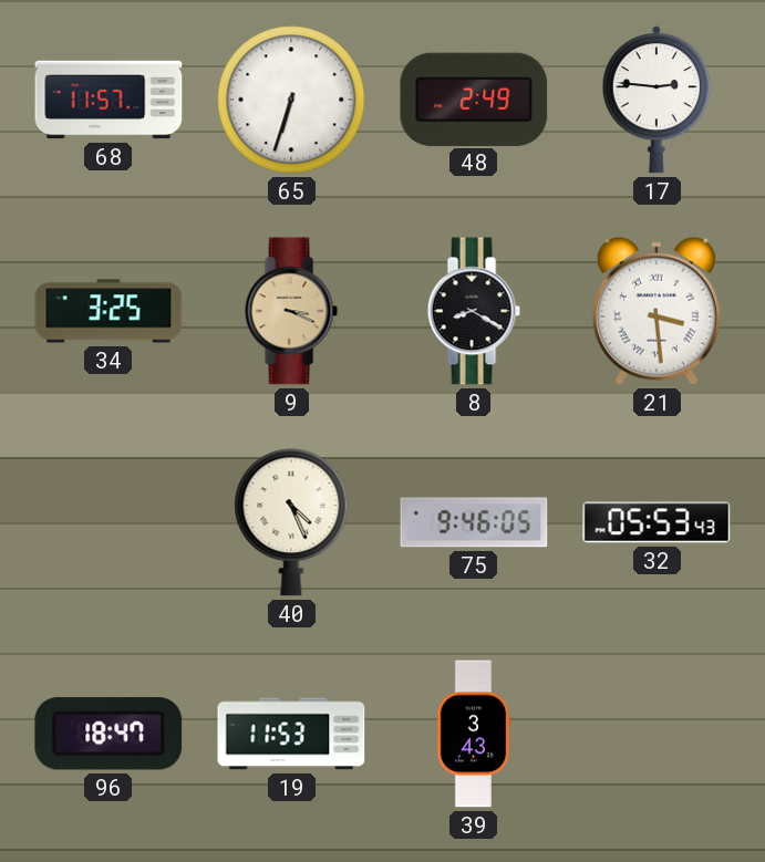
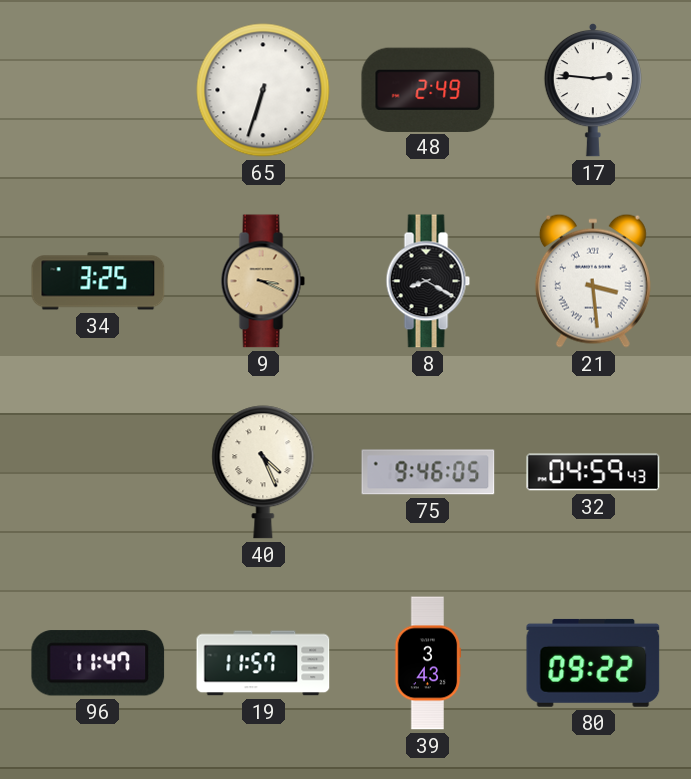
68: 11:57 -> none
32: 05:53 -> 04:59
96: 18:47 -> 11:47
19: 11:53 -> 11:57
80: none -> 09:22
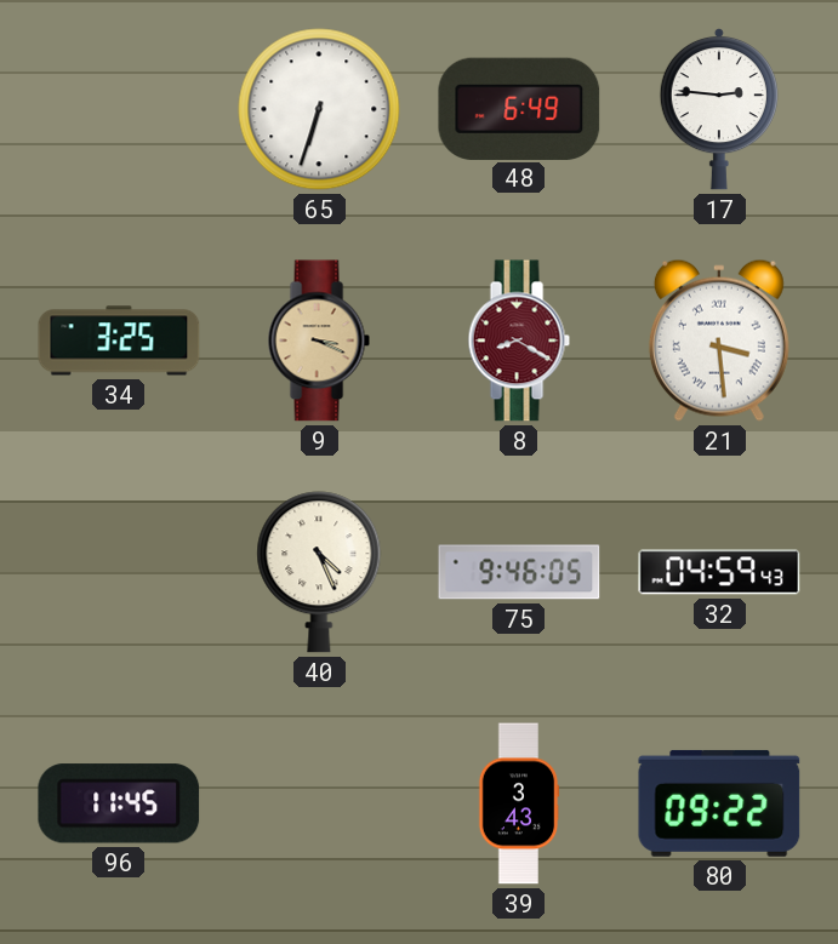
48: 2:49 -> 6:49
8 dial: black -> burgundy
96: 11:47 -> 11:45
19: 11:57 -> none
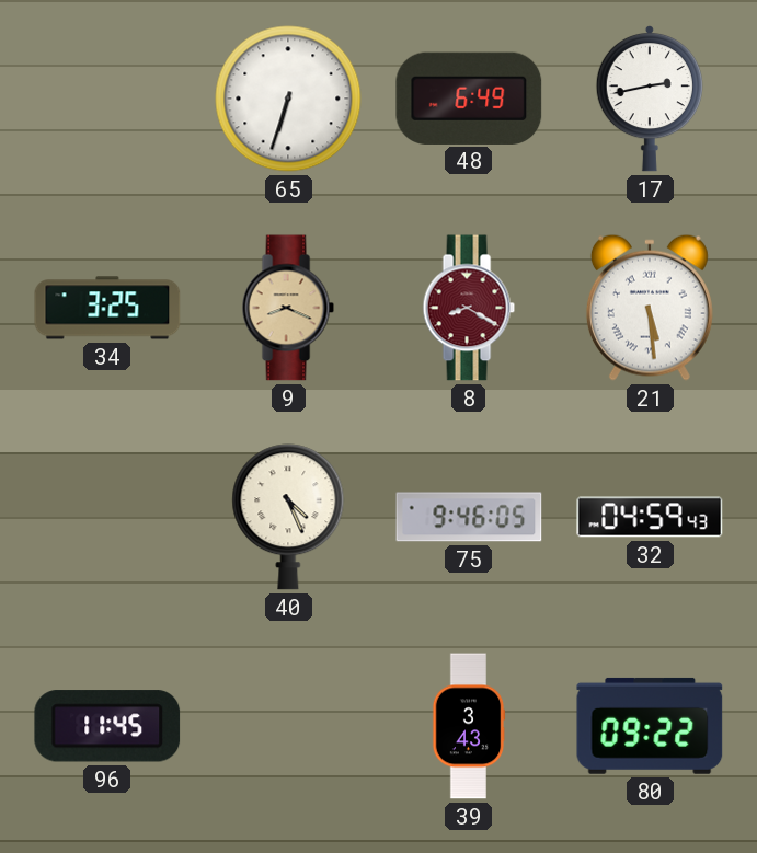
17: 2:46 -> 2:43
9: 3:19 -> 8:19
21: 3:29 -> 5:29
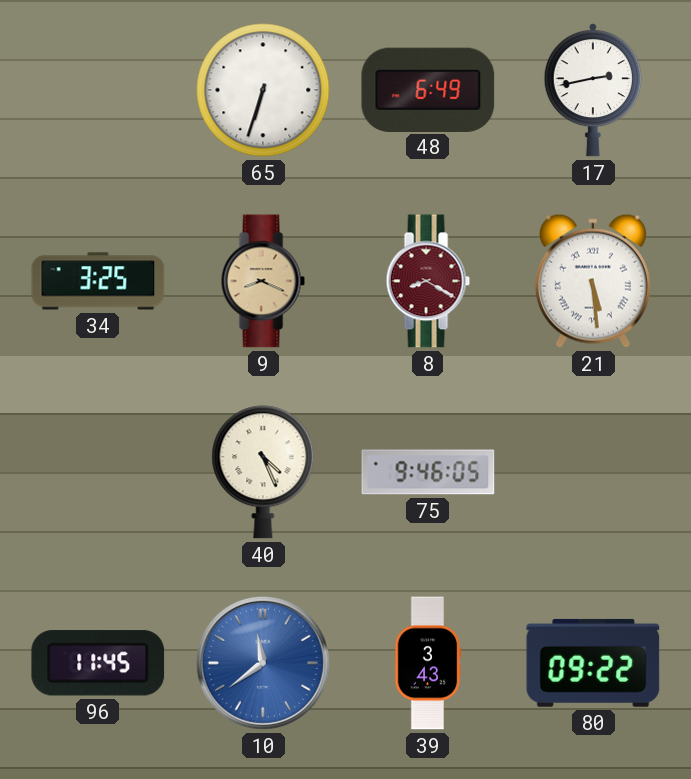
32: 04:59 -> none
10: none -> 11:39
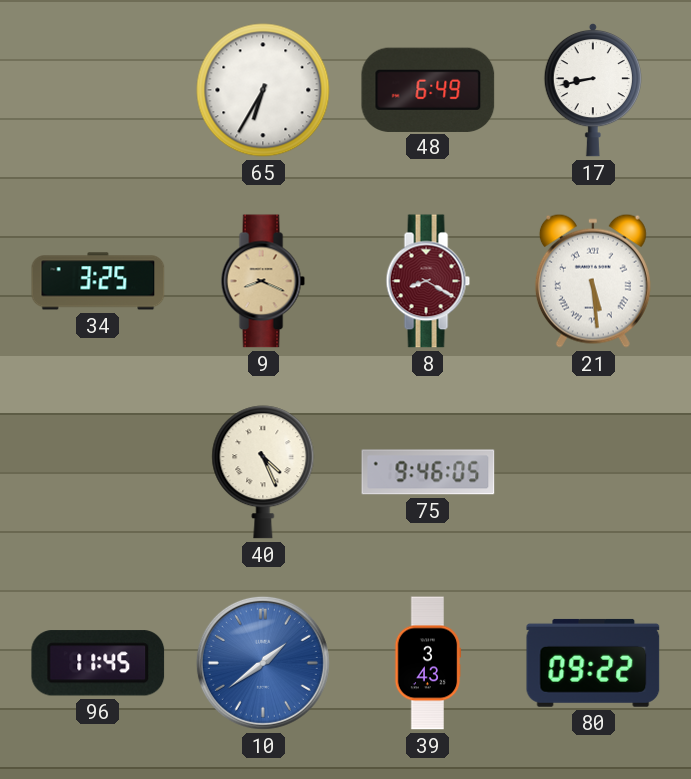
65: 6:33 -> 6:35
17: 2:43 -> 8:43
10: 11:39 -> 1:39
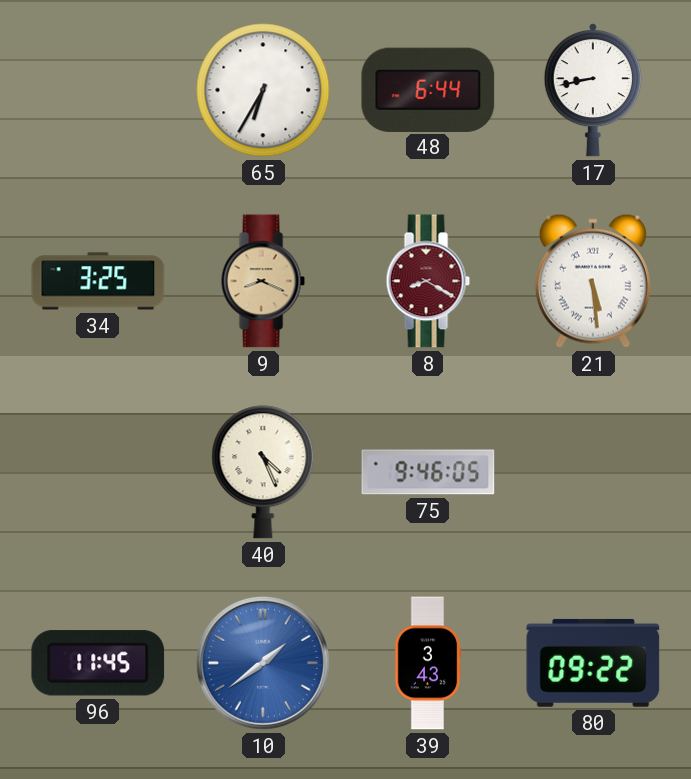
48: 6:49 -> 6:44
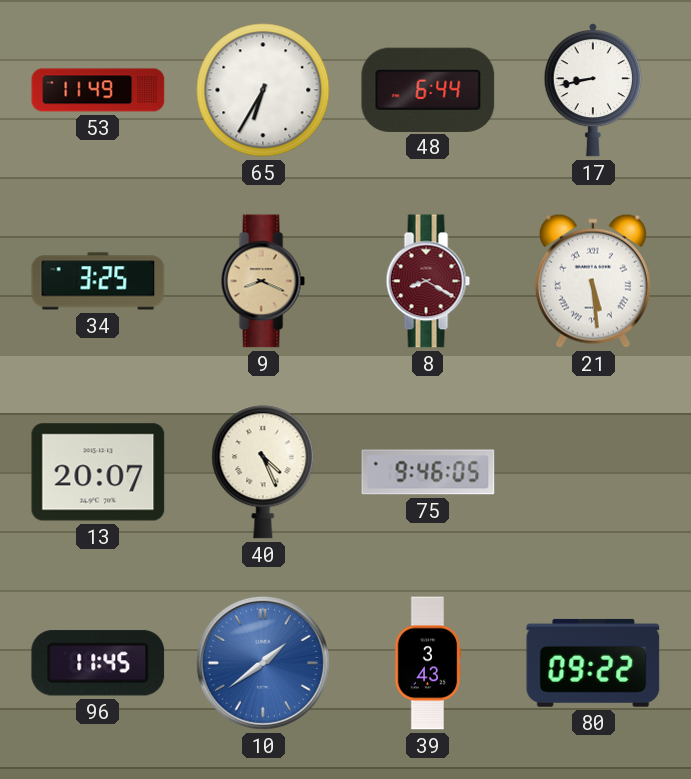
53: none -> 11:49
13: none -> 20:07
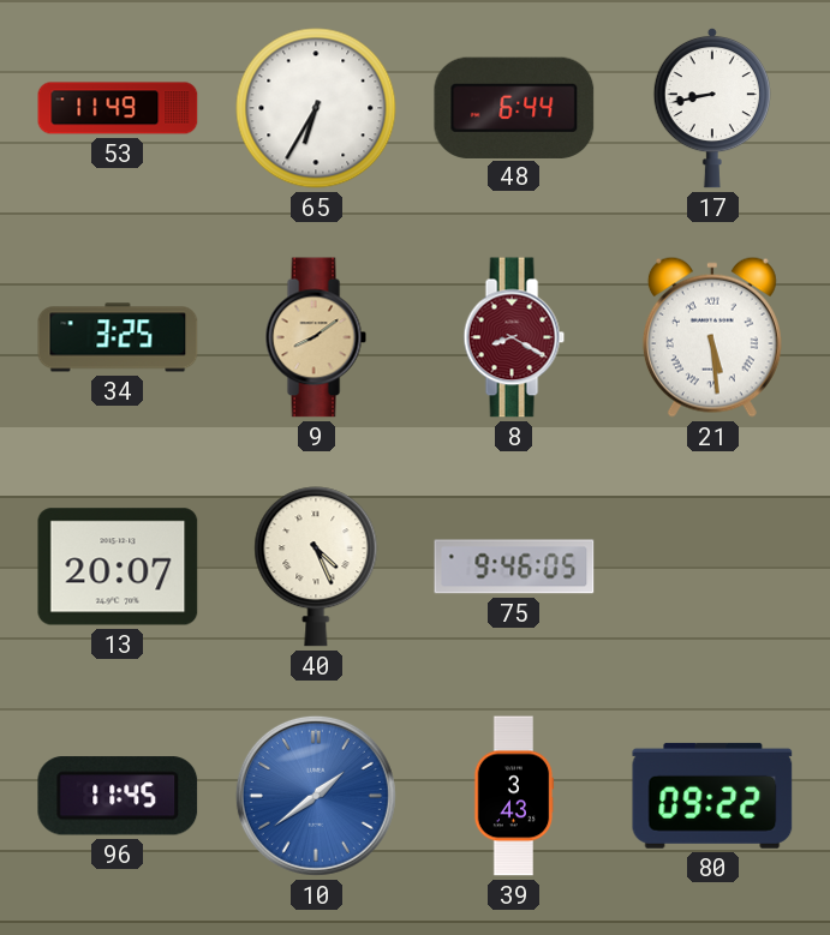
9: 8:19 -> 8:09
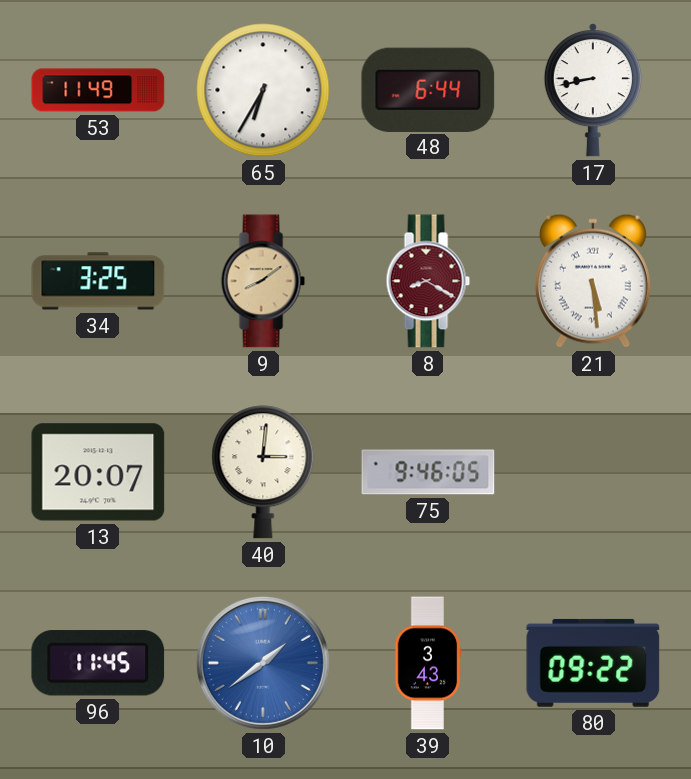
40: 4:26 -> 3:01
